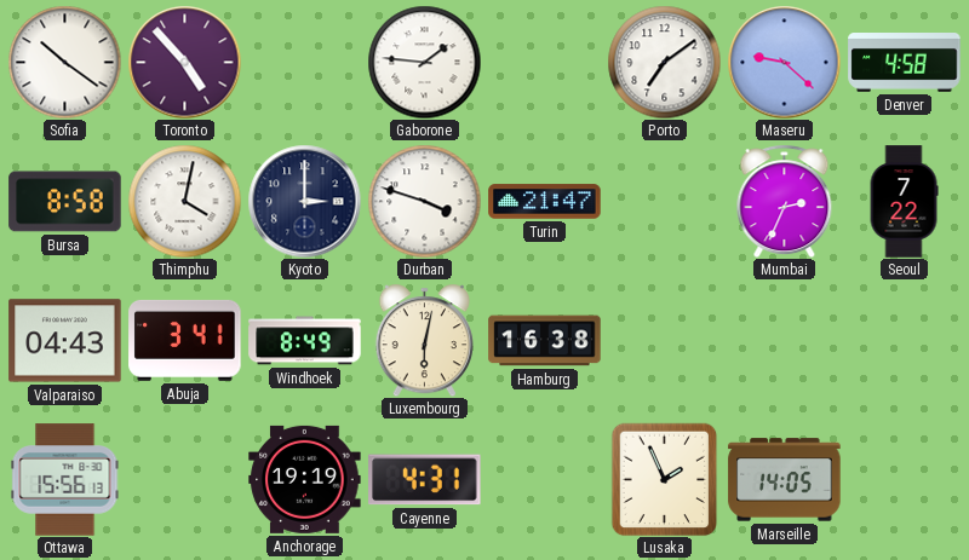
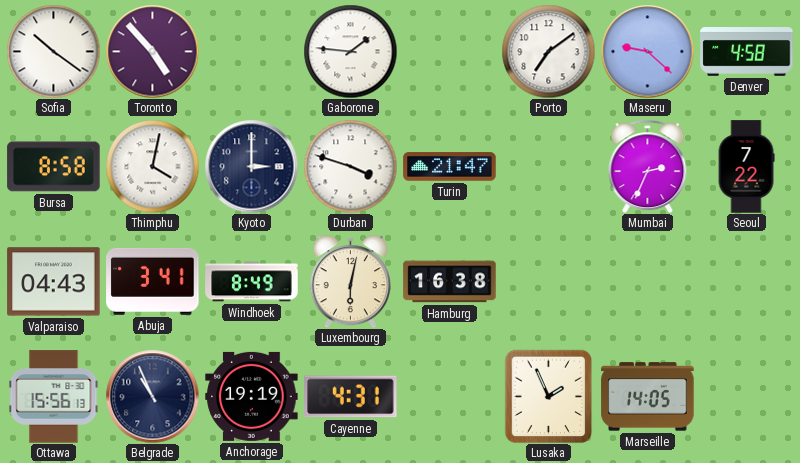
Belgrade: none -> 10:56
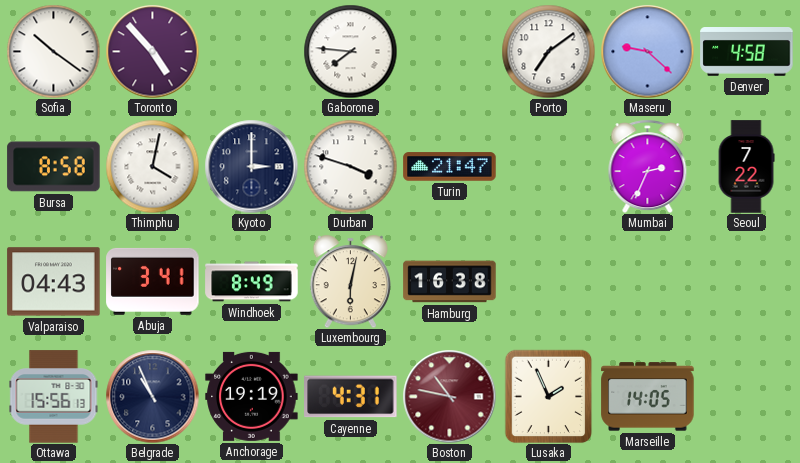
Gaborone: 1:46 -> 7:46
Boston: none -> 10:47
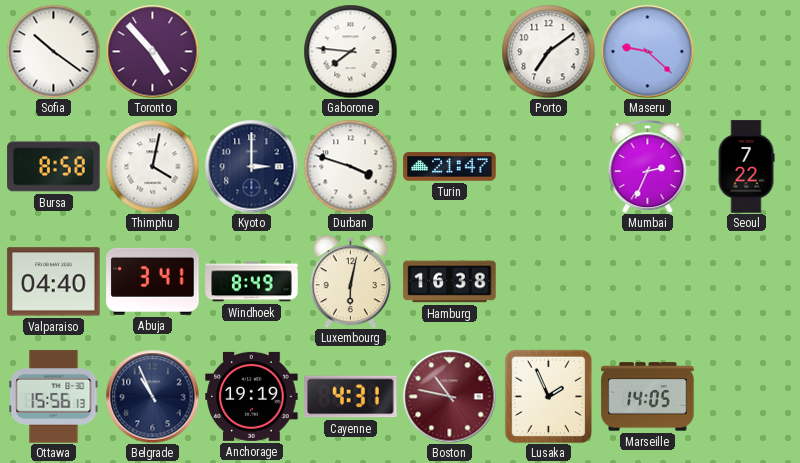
Denver: 4:58 -> none
Valparaiso: 04:43 -> 04:40
